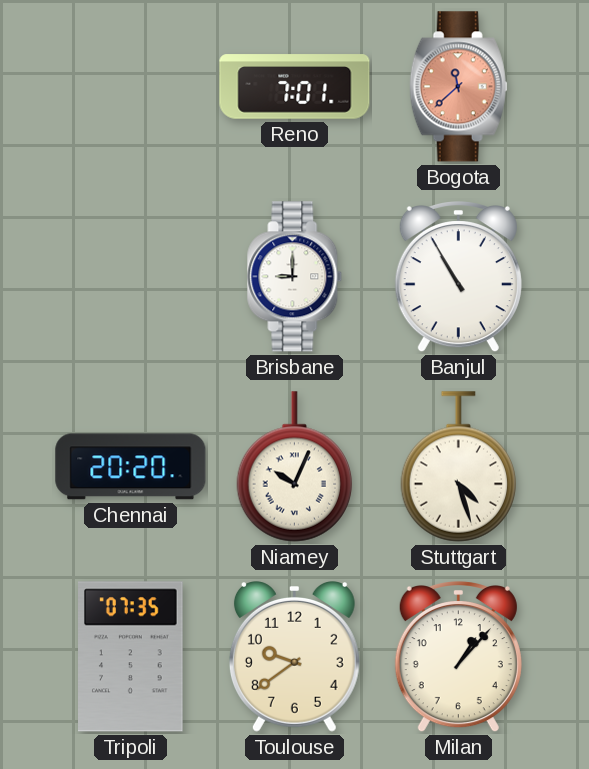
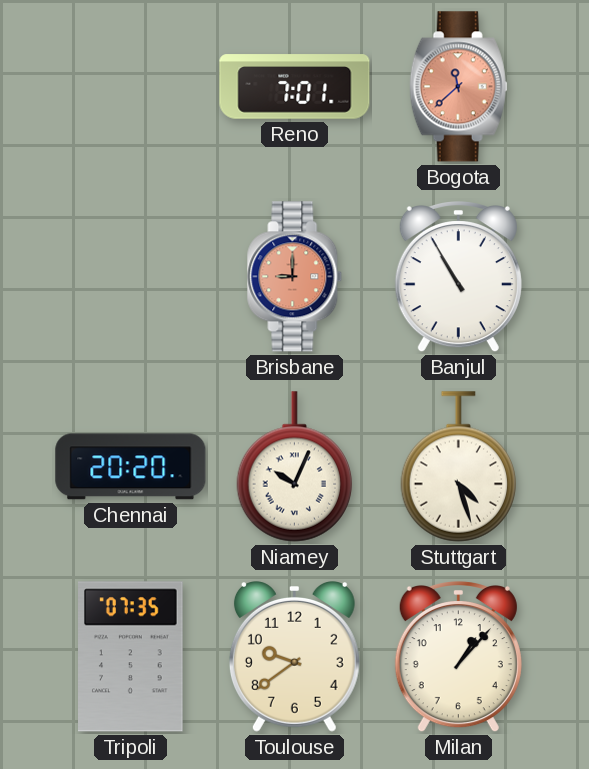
Brisbane dial: white -> salmon
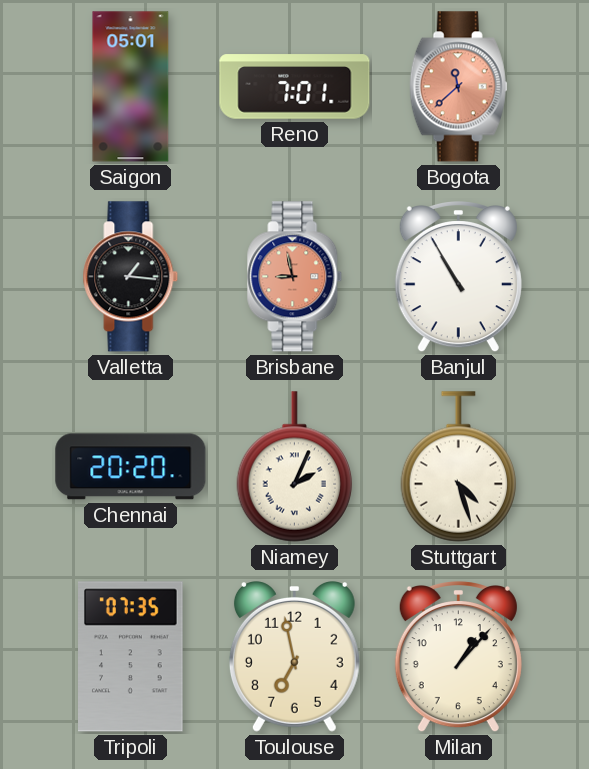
Saigon: none -> 05:01
Valletta: none -> 1:16
Brisbane: 9:00 -> 8:58
Niamey: 10:04 -> 2:04
Toulouse: 9:39 -> 6:58
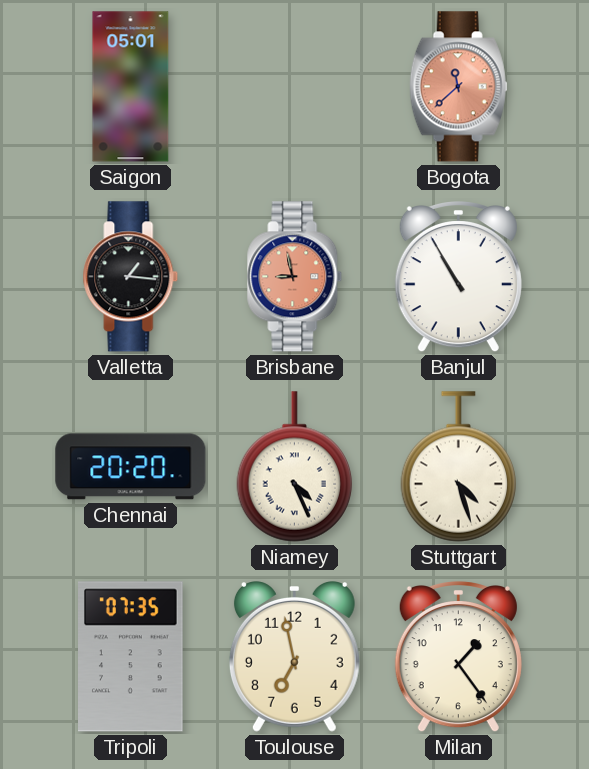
Reno: 7:01 -> none
Niamey: 2:04 -> 4:26
Milan: 1:07 -> 1:24
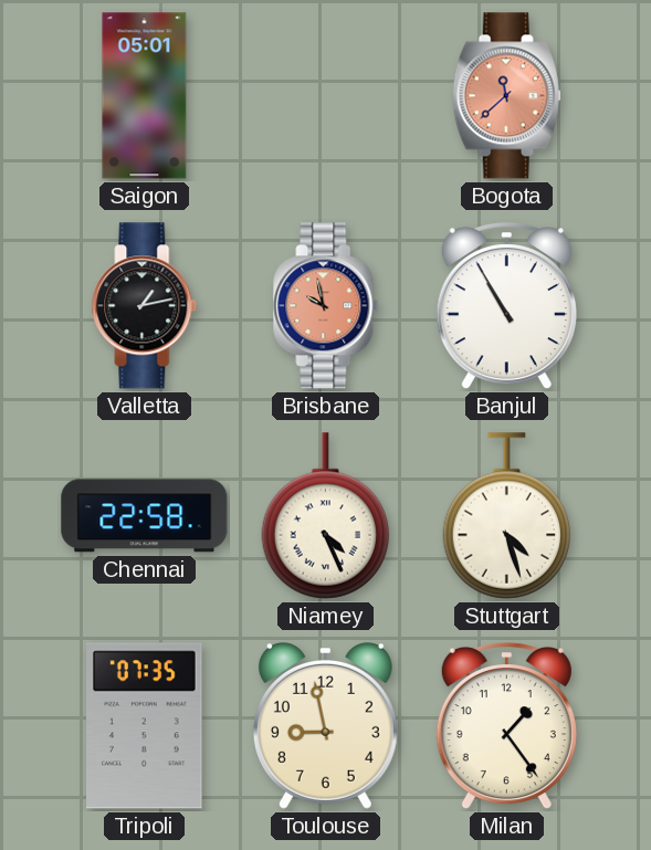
Valletta: 1:16 -> 1:13
Brisbane: 8:58 -> 9:58
Chennai: 20:20 -> 22:58
Toulouse: 6:58 -> 8:58
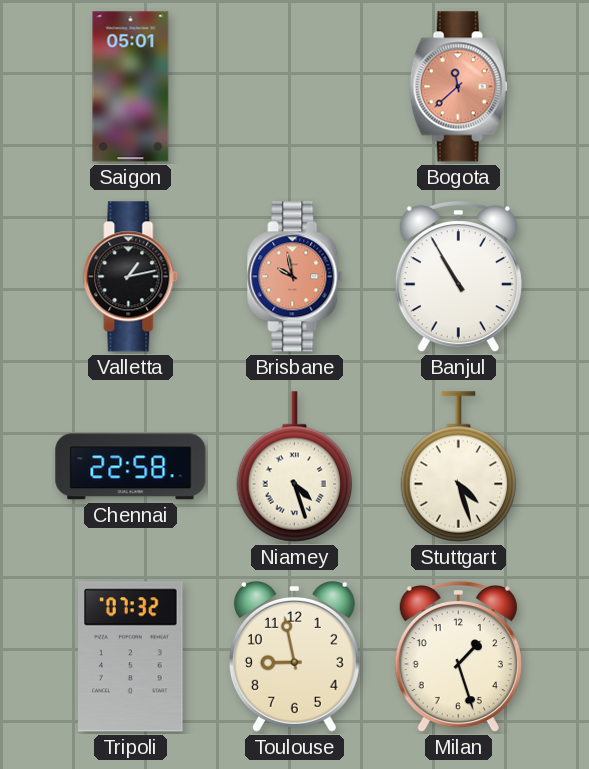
Niamey: 4:26 -> 4:27
Tripoli: 07:35 -> 07:32
Milan: 1:24 -> 1:27
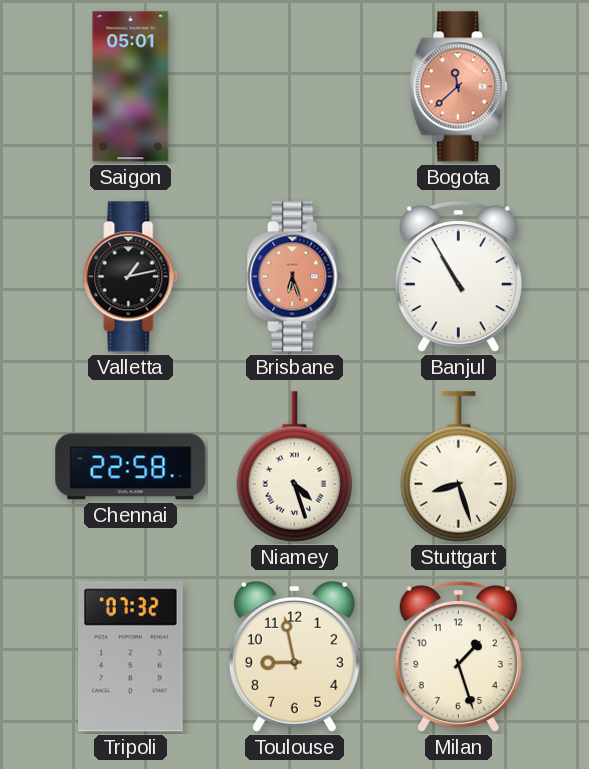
Brisbane: 9:58 -> 6:27
Stuttgart: 4:27 -> 8:27
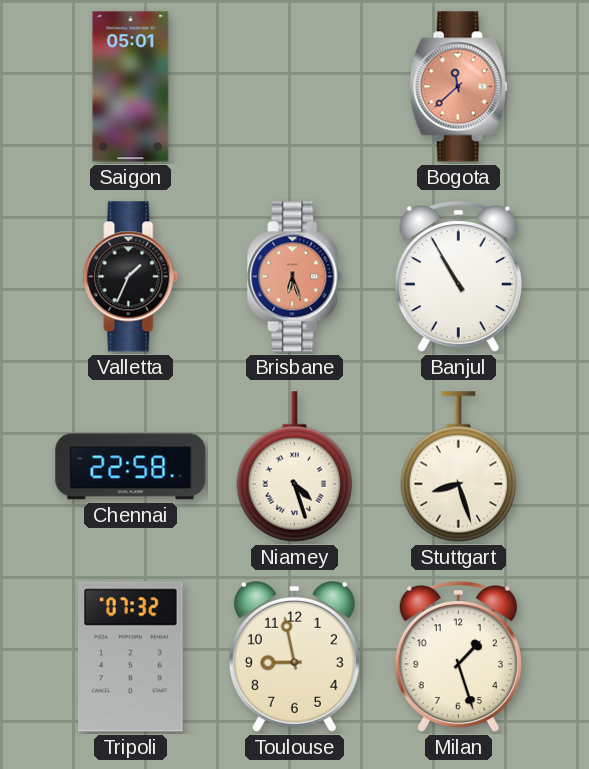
Valletta: 1:13 -> 1:34
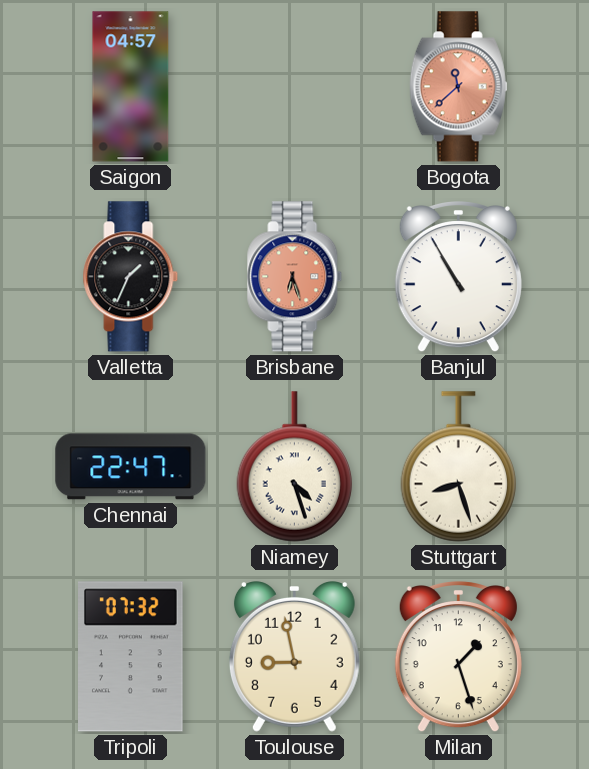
Saigon: 05:01 -> 04:57
Chennai: 22:58 -> 22:47
